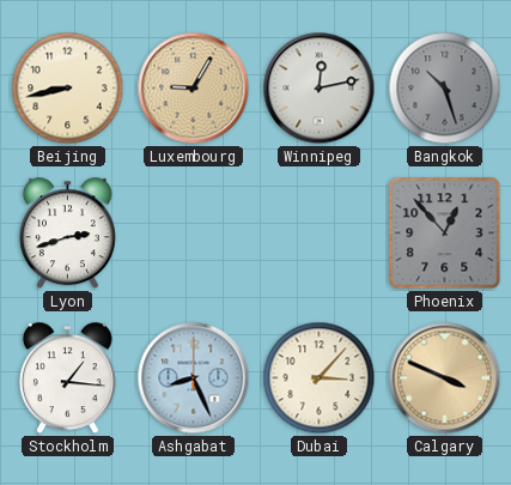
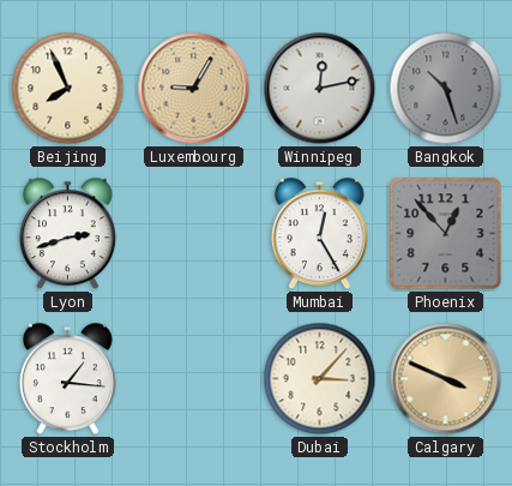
Beijing: 8:43 -> 7:56
Mumbai: none -> 12:25
Ashgabat: 8:26 -> none
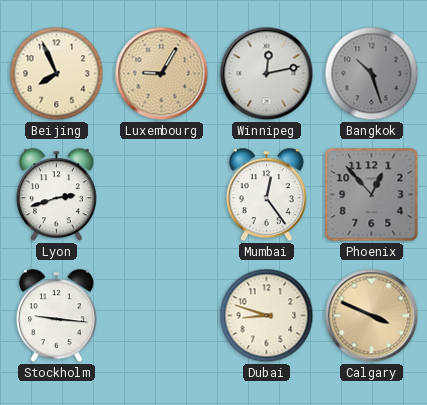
Mumbai: 12:25 -> 12:24
Stockholm: 1:16 -> 9:16
Dubai: 3:07 -> 8:48
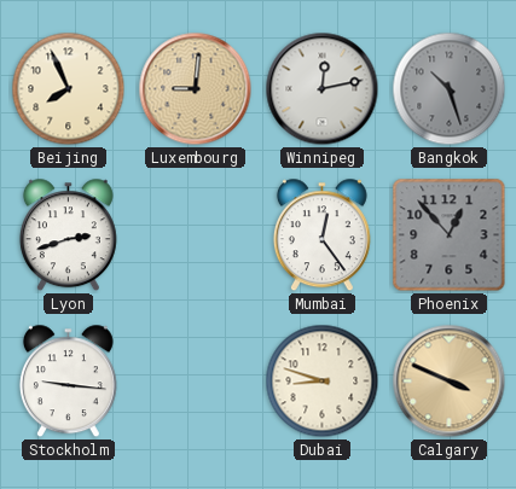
Luxembourg: 9:05 -> 9:01
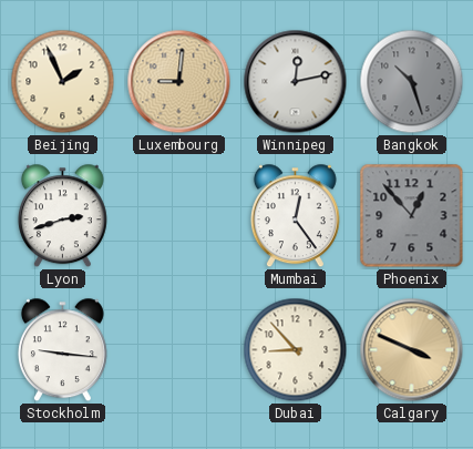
Beijing: 7:56 -> 1:56
Dubai: 8:48 -> 8:53
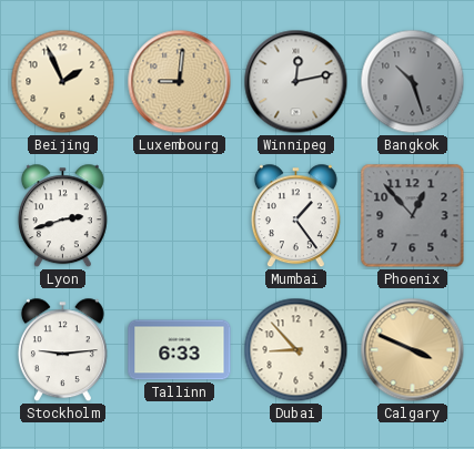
Mumbai: 12:24 -> 1:24
Stockholm: 9:16 -> 9:14
Tallinn: none -> 6:33
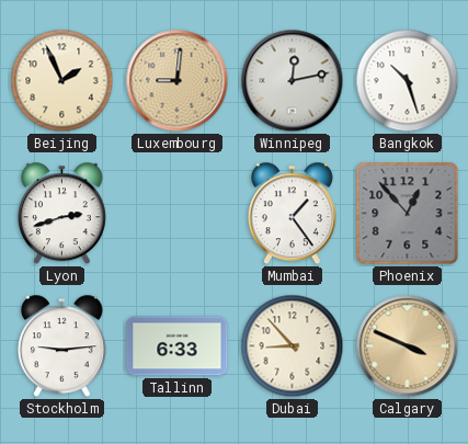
Bangkok dial: grey -> white
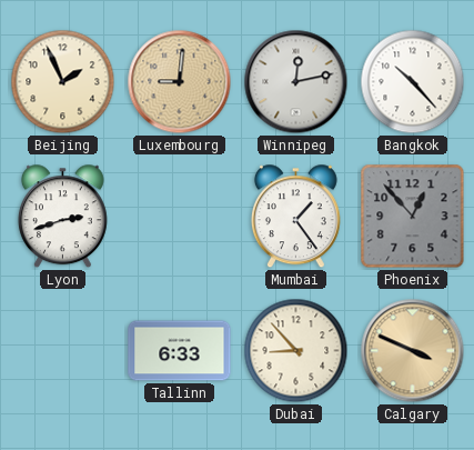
Bangkok: 10:27 -> 10:23
Stockholm: 9:14 -> none
